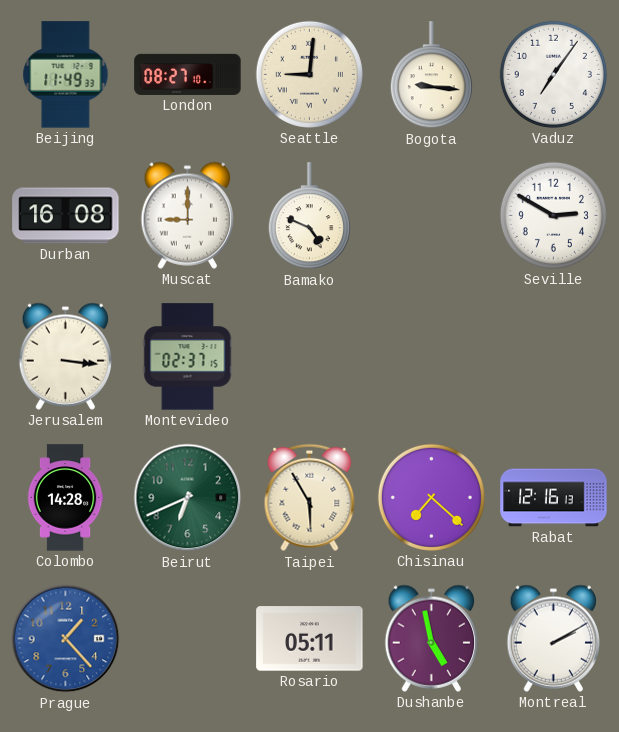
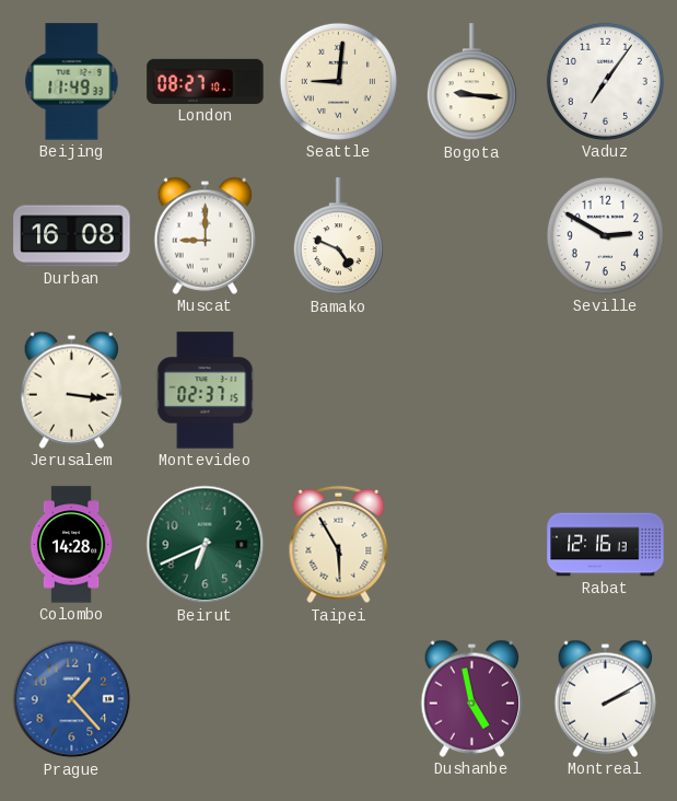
Chisinau: 7:22 -> none
Rosario: 05:11 -> none
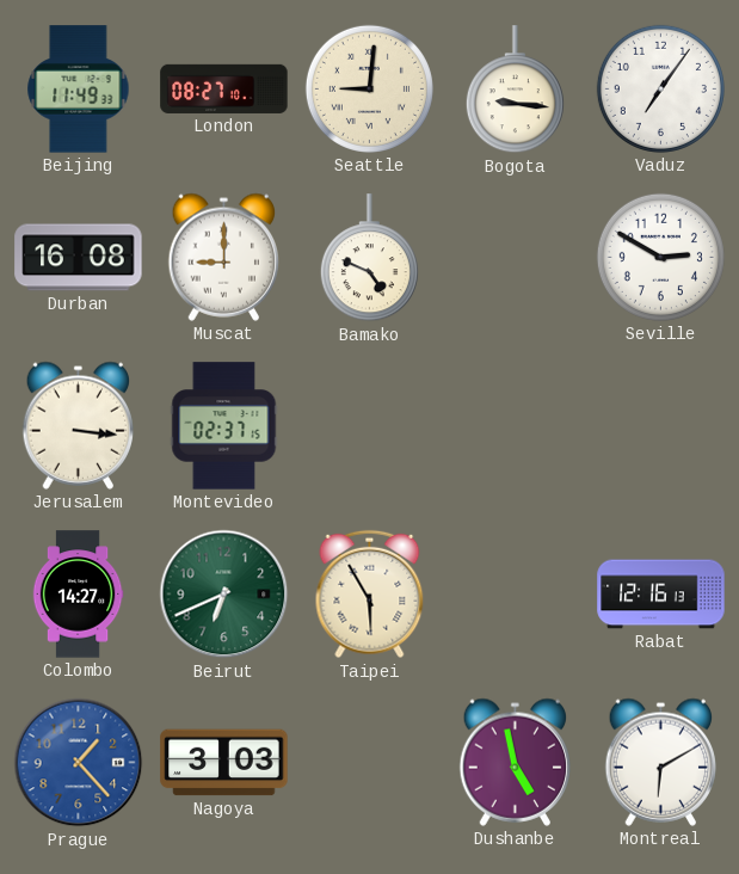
Colombo: 14:28 -> 14:27
Nagoya: none -> 3:03
Montreal: 2:10 -> 6:10
